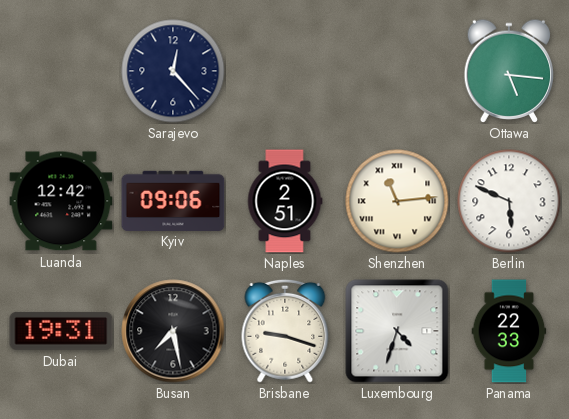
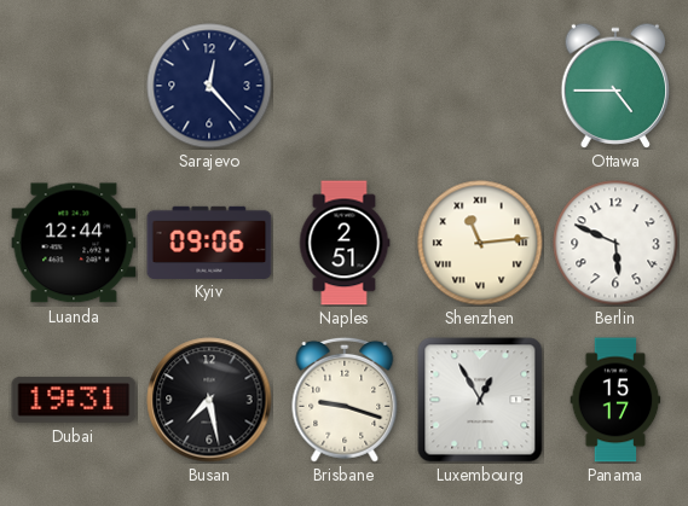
Ottawa: 5:16 -> 4:45
Luanda: 12:42 -> 12:44
Luxembourg: 4:33 -> 12:55
Panama: 22:33 -> 15:17
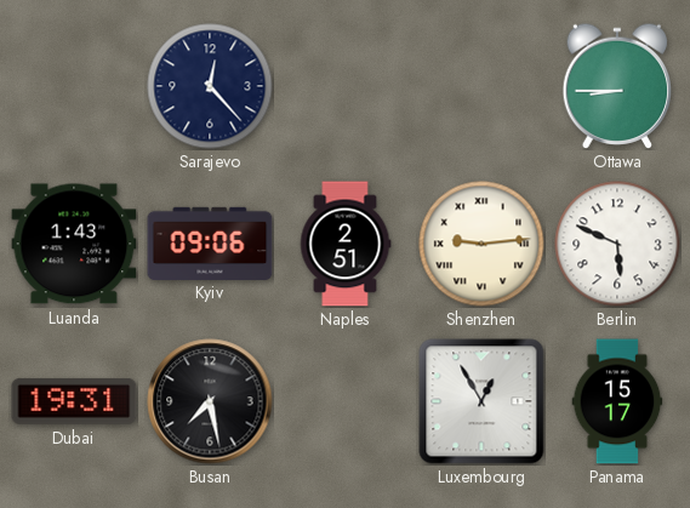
Ottawa: 4:45 -> 8:45
Luanda: 12:44 -> 1:43
Shenzhen: 11:14 -> 9:14
Brisbane: 9:18 -> none
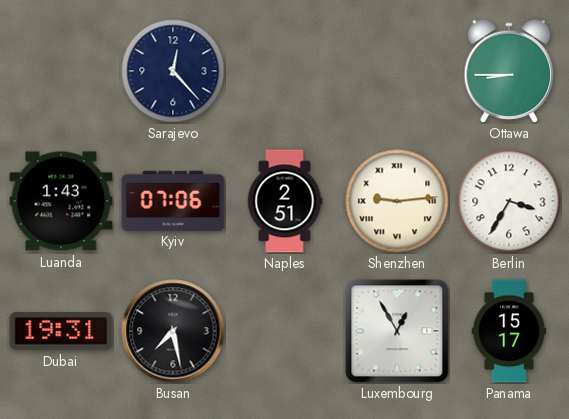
Kyiv: 09:06 -> 07:06
Berlin: 5:49 -> 3:35
